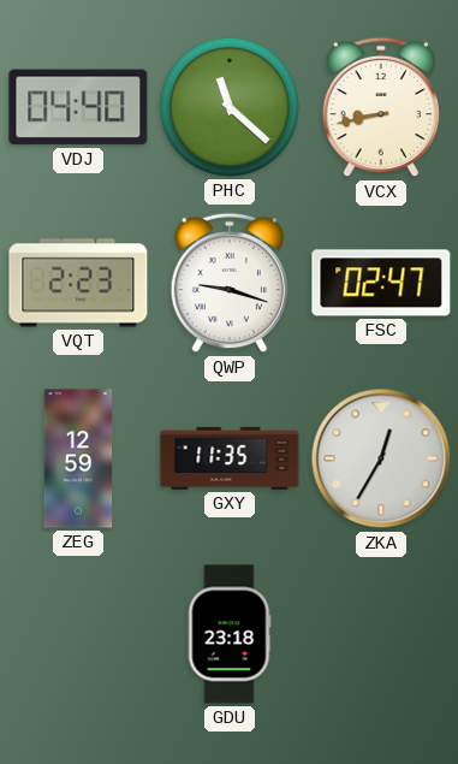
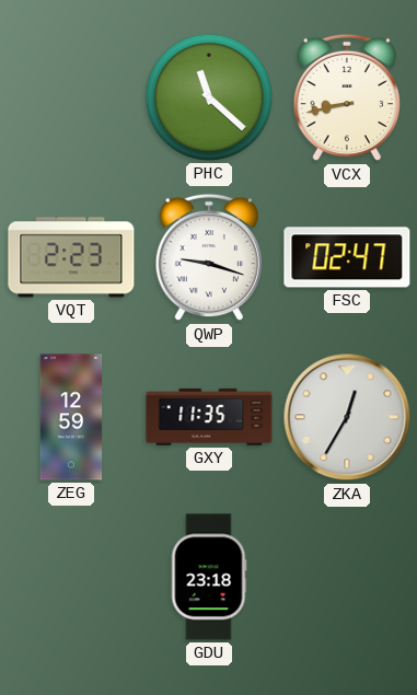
VDJ: 04:40 -> none
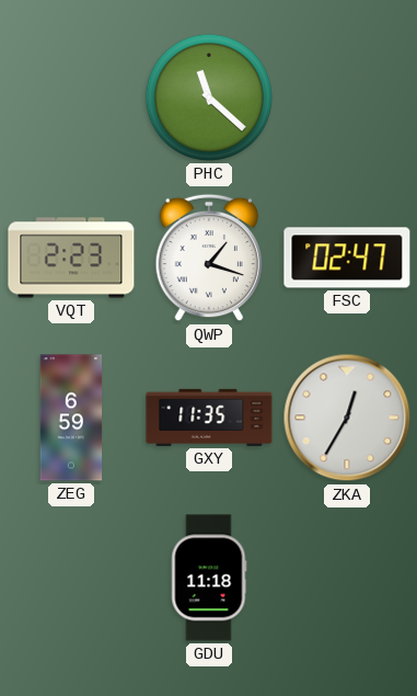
VCX: 8:43 -> none
QWP: 9:18 -> 1:18
ZEG: 12:59 -> 6:59
GDU: 23:18 -> 11:18
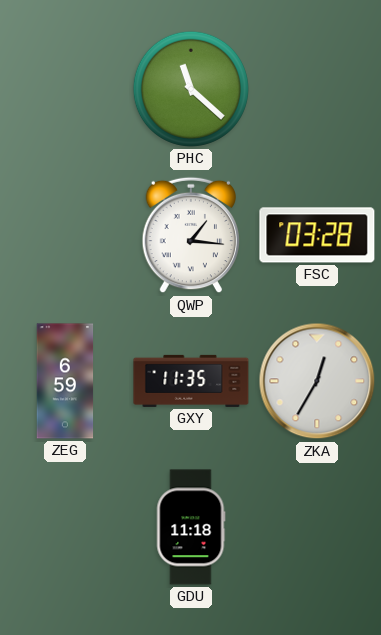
VQT: 2:23 -> none
QWP: 1:18 -> 1:16
FSC: 02:47 -> 03:28
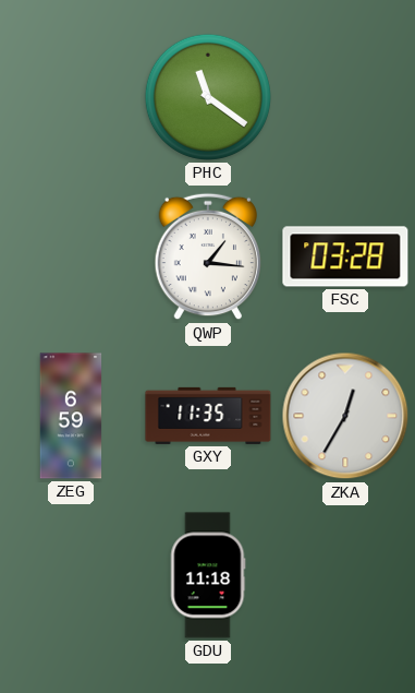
PHC: 11:22 -> 11:21
